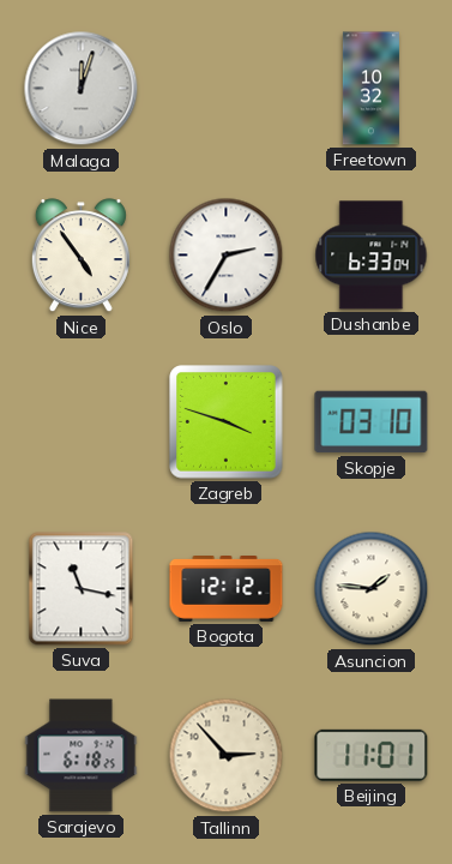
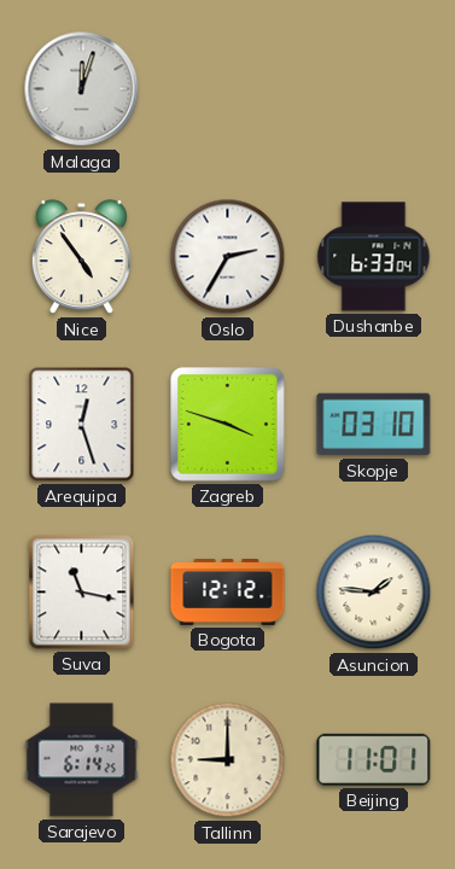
Freetown: 10:32 -> none
Arequipa: none -> 12:27
Sarajevo: 6:18 -> 6:14
Tallinn: 2:53 -> 9:00
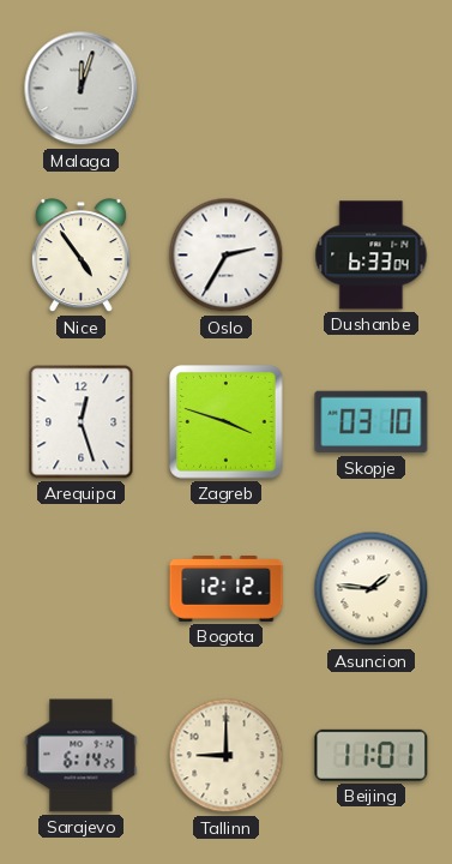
Suva: 11:17 -> none
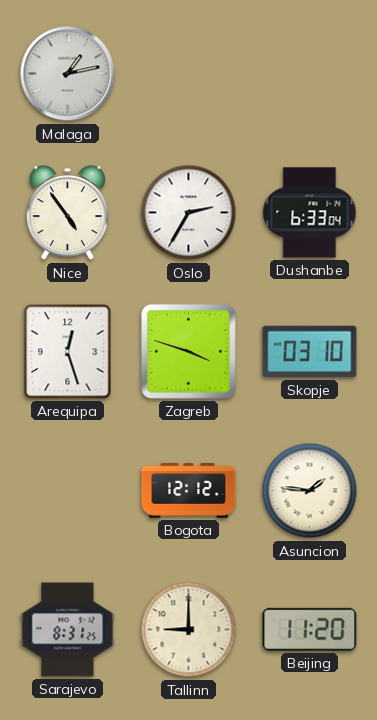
Malaga: 12:03 -> 1:13
Sarajevo: 6:14 -> 8:31
Beijing: 11:01 -> 11:20
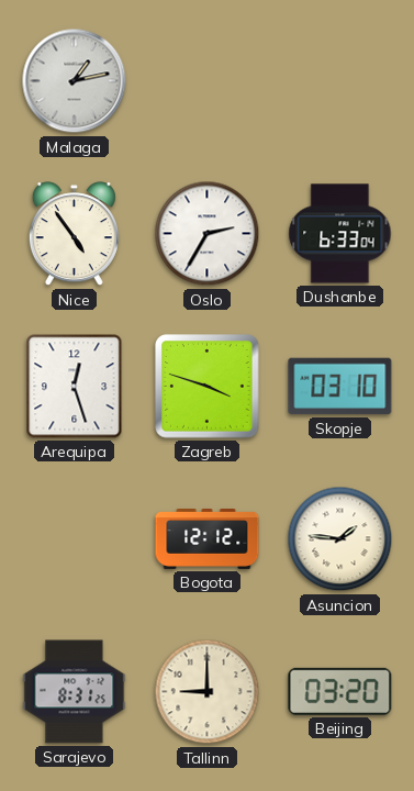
Beijing: 11:20 -> 03:20
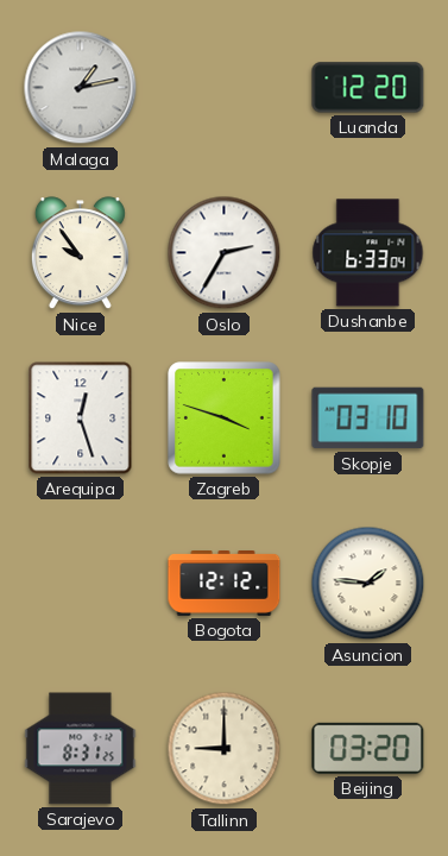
Luanda: none -> 12:20
Nice: 4:54 -> 9:54
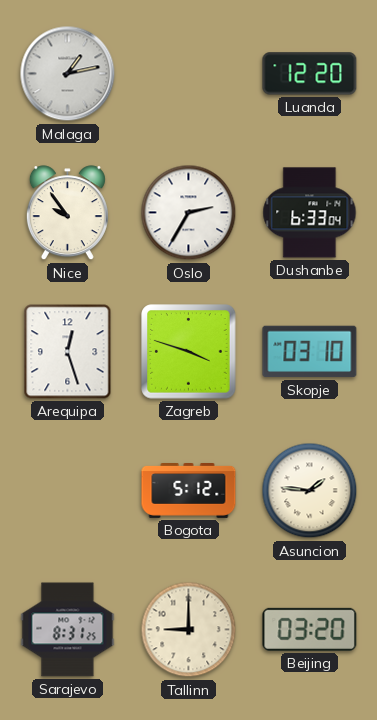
Bogota: 12:12 -> 5:12
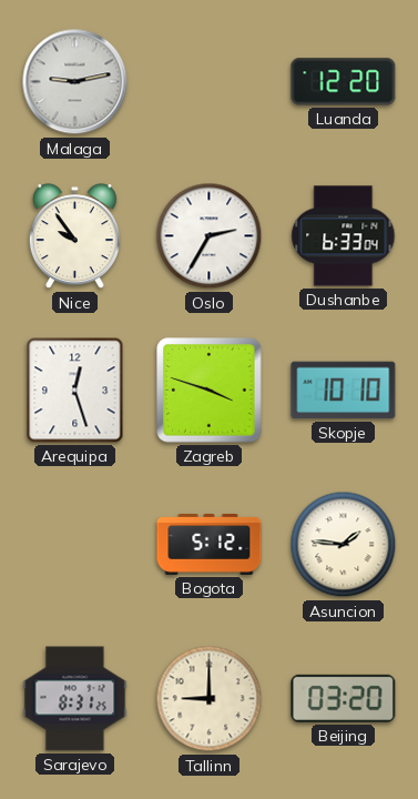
Malaga: 1:13 -> 9:13
Skopje: 03:10 -> 10:10
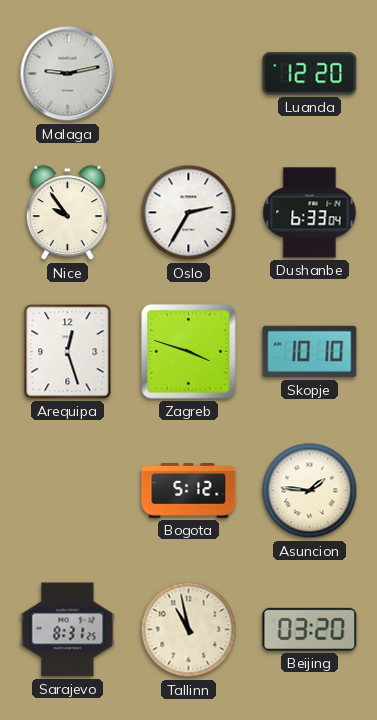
Tallinn: 9:00 -> 10:58
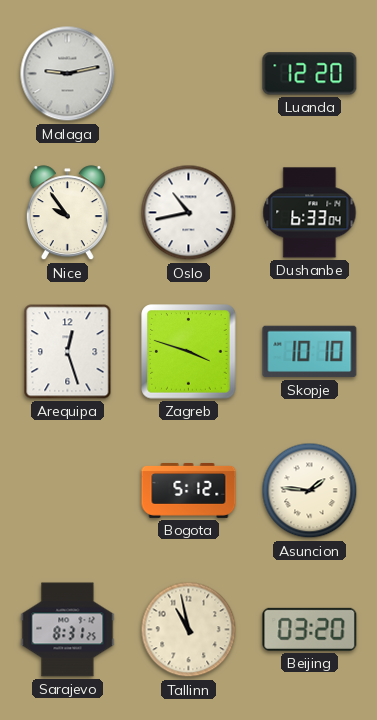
Oslo: 2:35 -> 10:43
